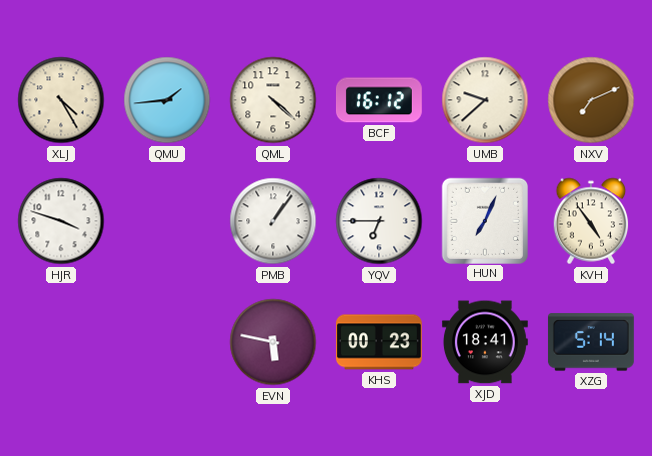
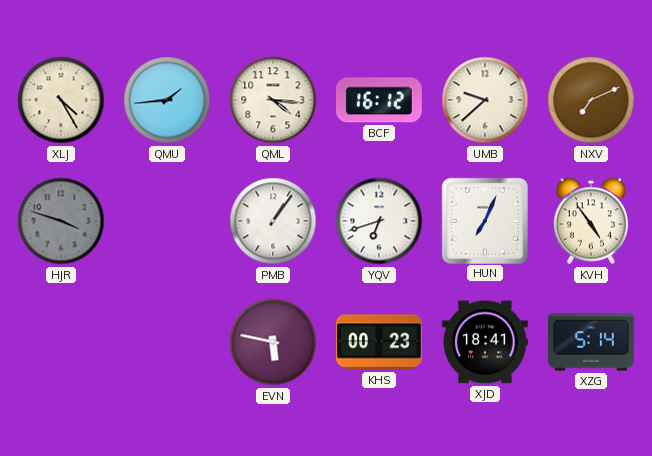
QML: 4:22 -> 4:16
HJR dial: white -> grey
YQV: 6:45 -> 6:42
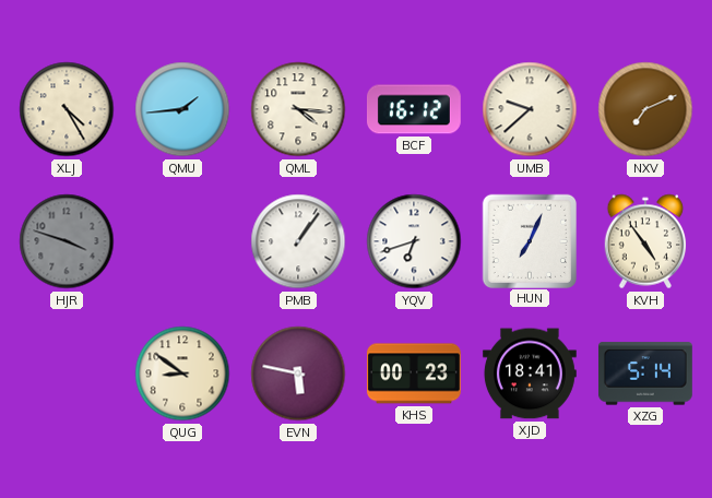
QUG: none -> 8:51
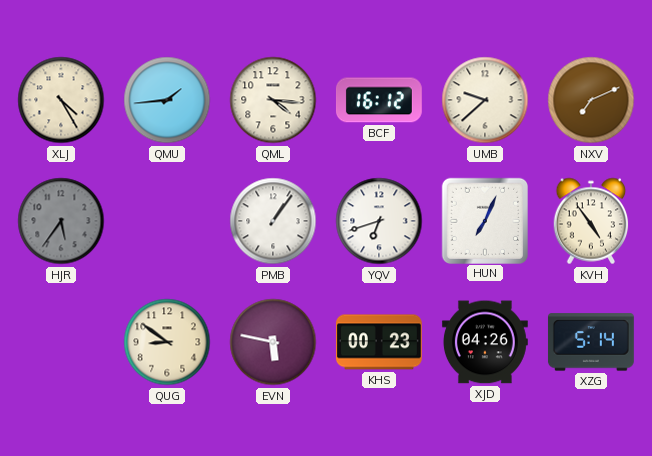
HJR: 3:48 -> 5:36
XJD: 18:41 -> 04:26
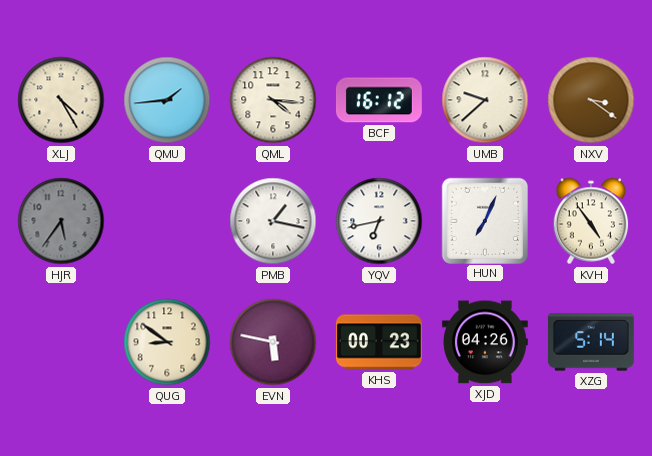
NXV: 7:11 -> 3:21
PMB: 1:06 -> 1:17
YQV: 6:42 -> 6:43
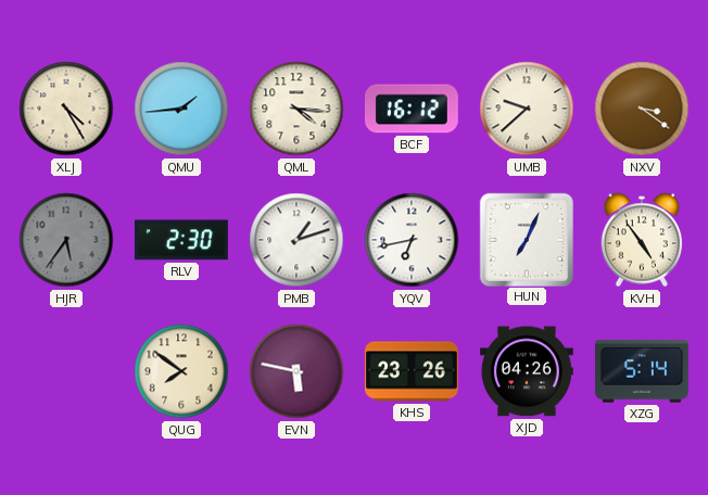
RLV: none -> 2:30
PMB: 1:17 -> 1:12
QUG: 8:51 -> 7:51
KHS: 00:23 -> 23:26
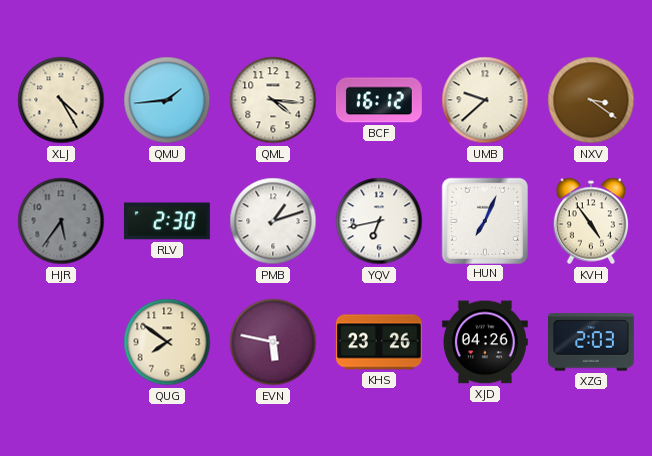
XZG: 5:14 -> 2:03
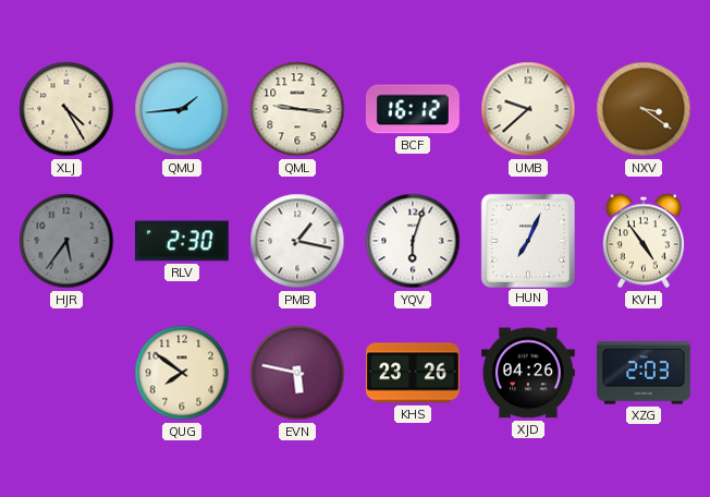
QML: 4:16 -> 9:16
PMB: 1:12 -> 1:17
YQV: 6:43 -> 6:03
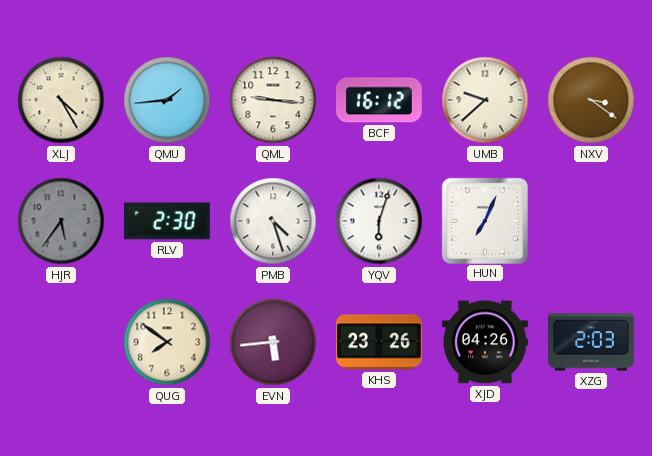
PMB: 1:17 -> 4:27
KVH: 4:54 -> none
EVN: 5:47 -> 5:44
